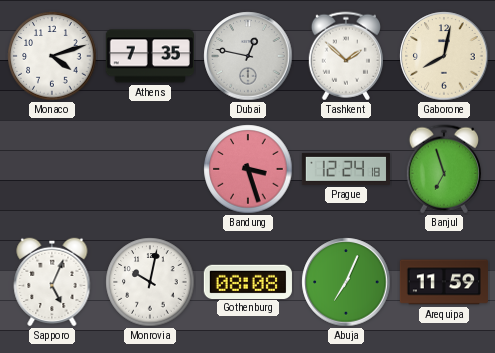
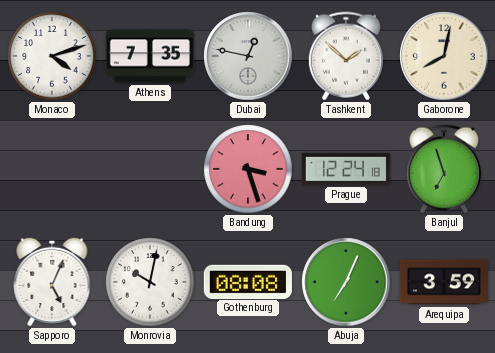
Arequipa: 11:59 -> 3:59
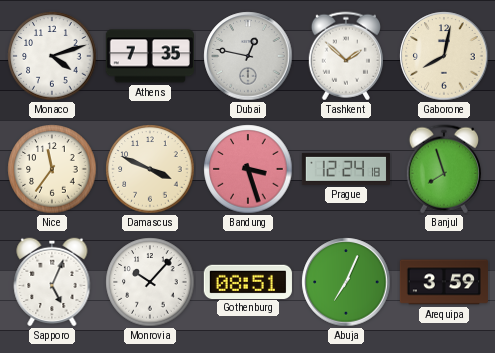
Nice: none -> 11:36
Damascus: none -> 3:49
Banjul: 6:57 -> 7:57
Monrovia: 10:02 -> 10:07
Gothenburg: 08:08 -> 08:51
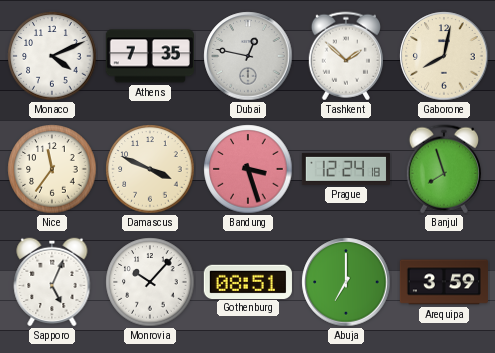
Monaco: 4:12 -> 4:11
Abuja: 7:04 -> 7:00
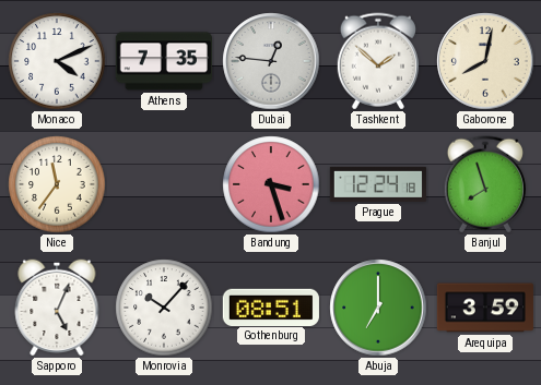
Dubai: 12:47 -> 12:46
Damascus: 3:49 -> none
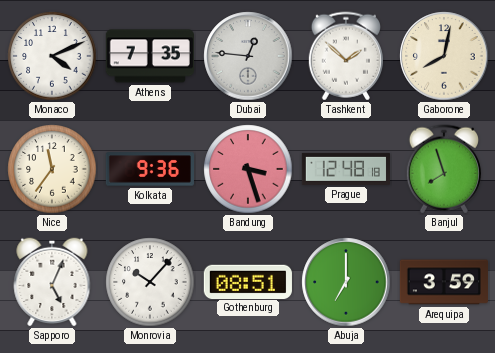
Kolkata: none -> 9:36
Prague: 12:24 -> 12:48
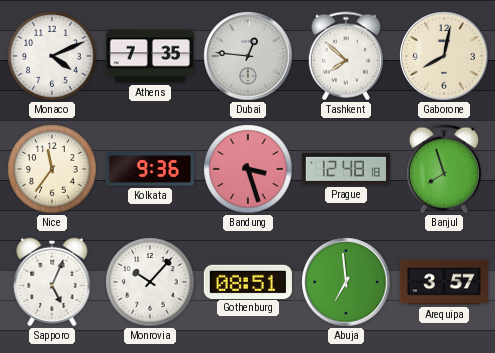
Tashkent: 1:52 -> 7:52
Abuja: 7:00 -> 6:59
Arequipa: 3:59 -> 3:57
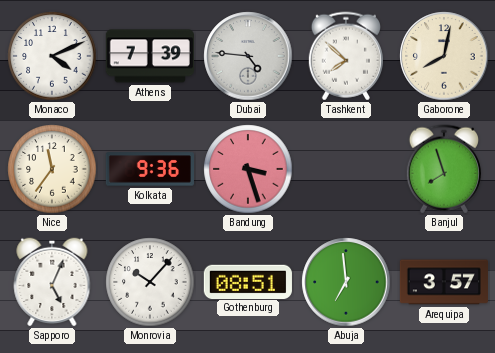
Athens: 7:35 -> 7:39
Dubai: 12:46 -> 4:46
Prague: 12:48 -> none
